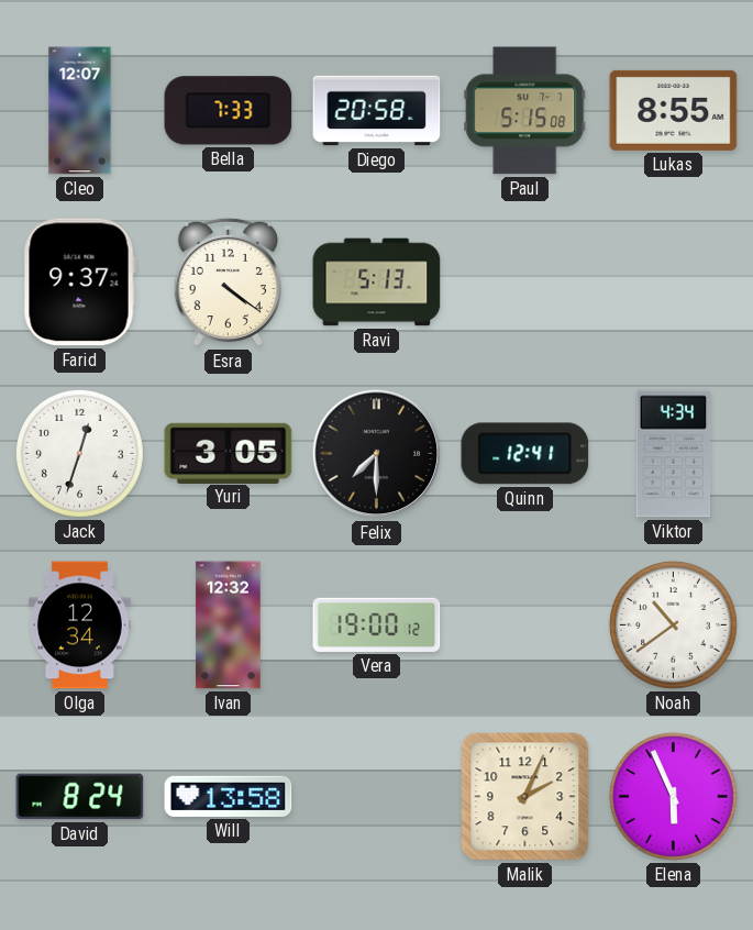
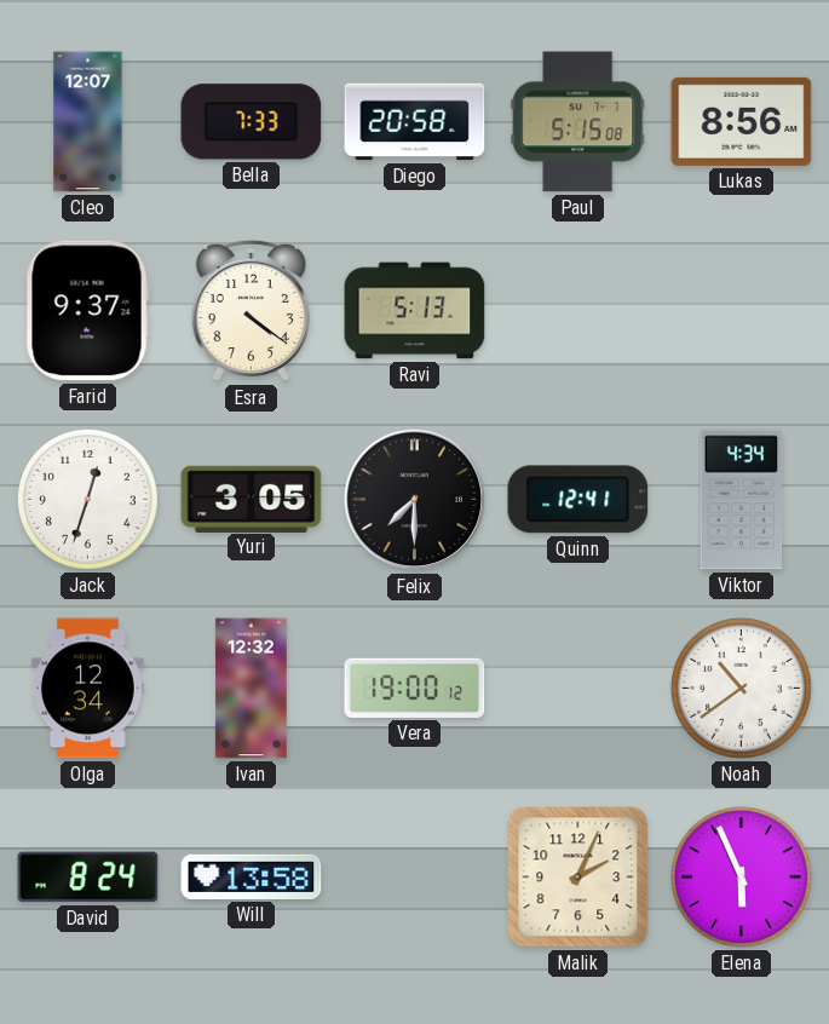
Lukas: 8:55 -> 8:56
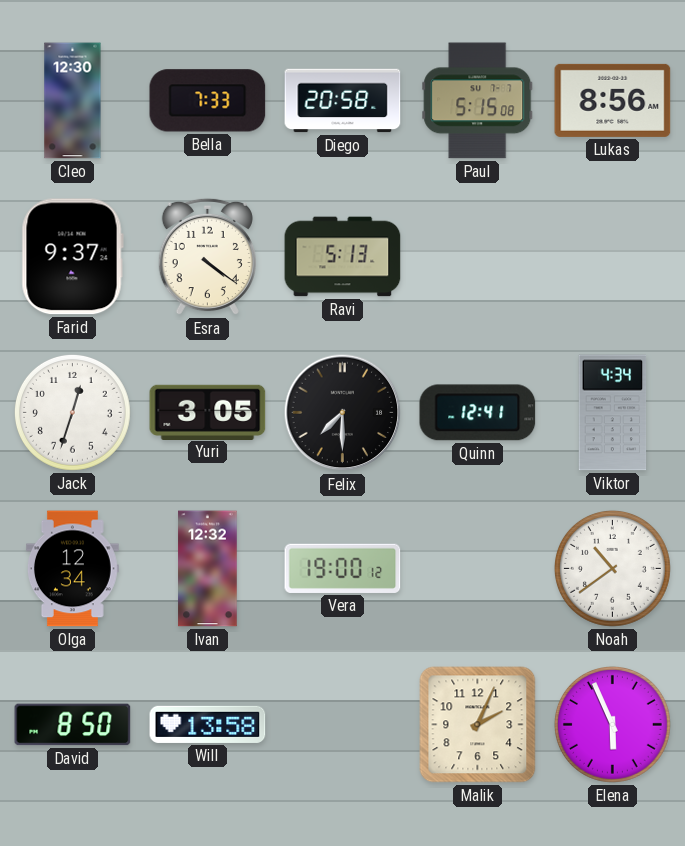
Cleo: 12:07 -> 12:30
David: 8:24 -> 8:50
